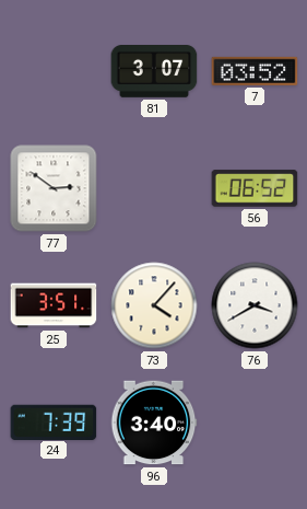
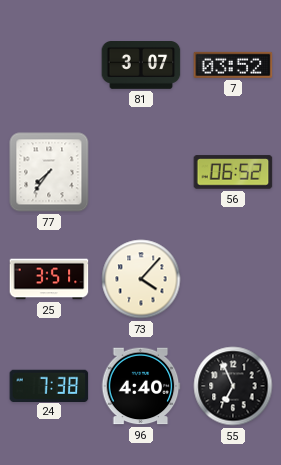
77: 2:51 -> 7:36
76: 3:40 -> none
24: 7:39 -> 7:38
96: 3:40 -> 4:40
55: none -> 6:56
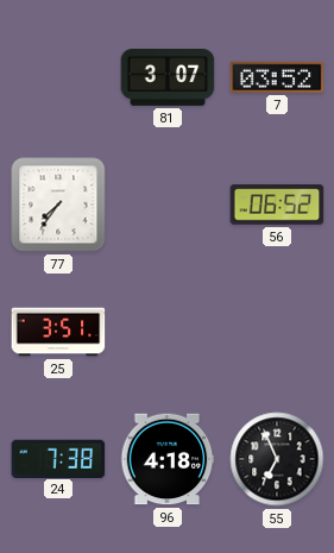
73: 4:07 -> none
96: 4:40 -> 4:18
